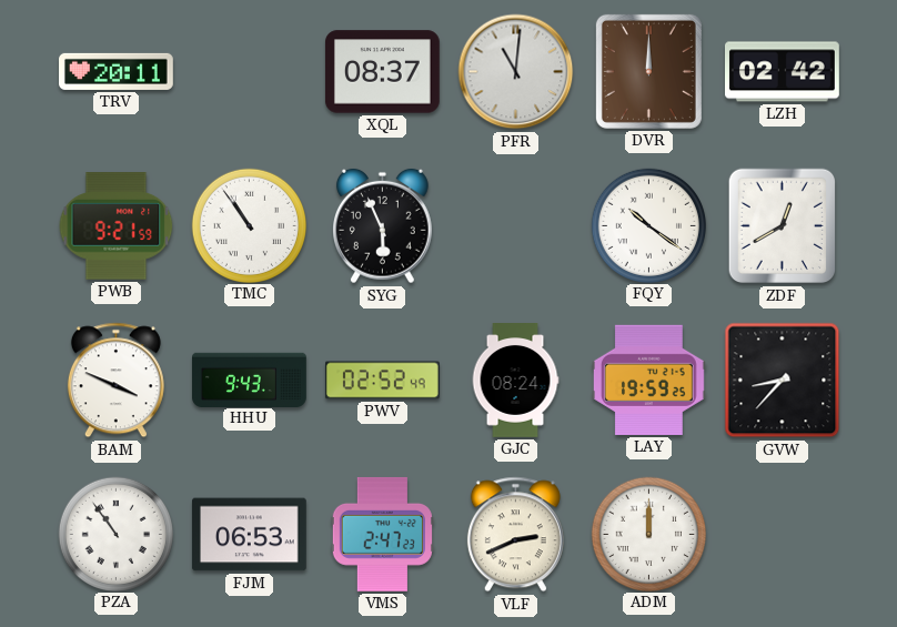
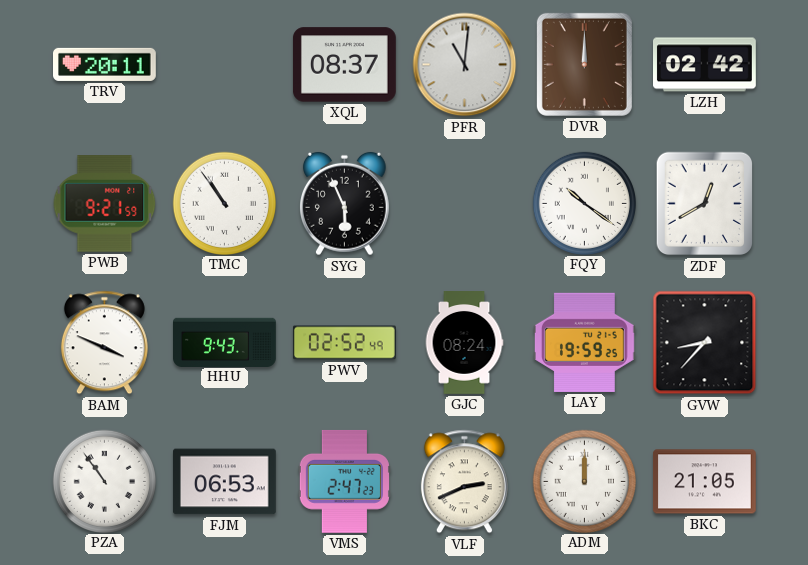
BKC: none -> 21:05
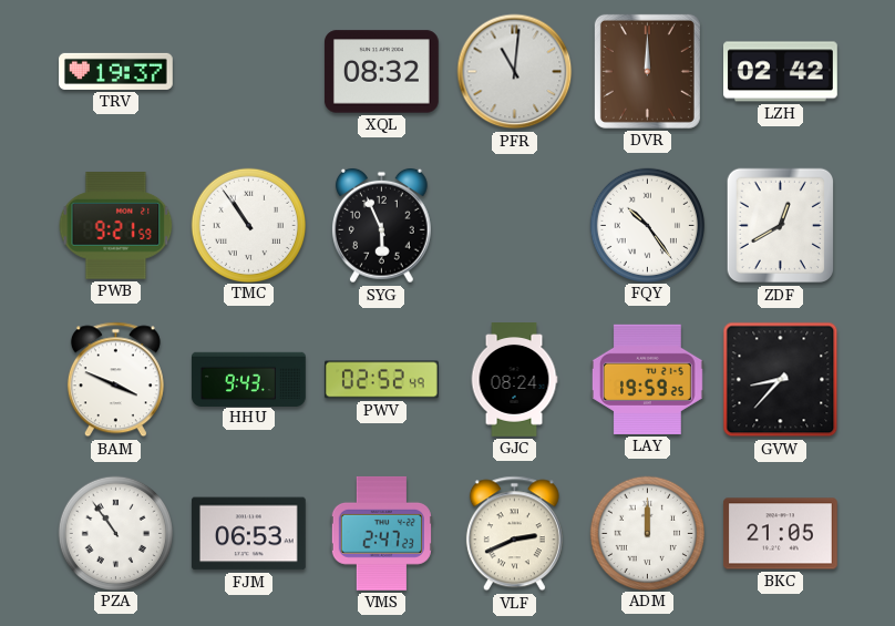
TRV: 20:11 -> 19:37
XQL: 08:37 -> 08:32
FQY: 10:21 -> 10:24
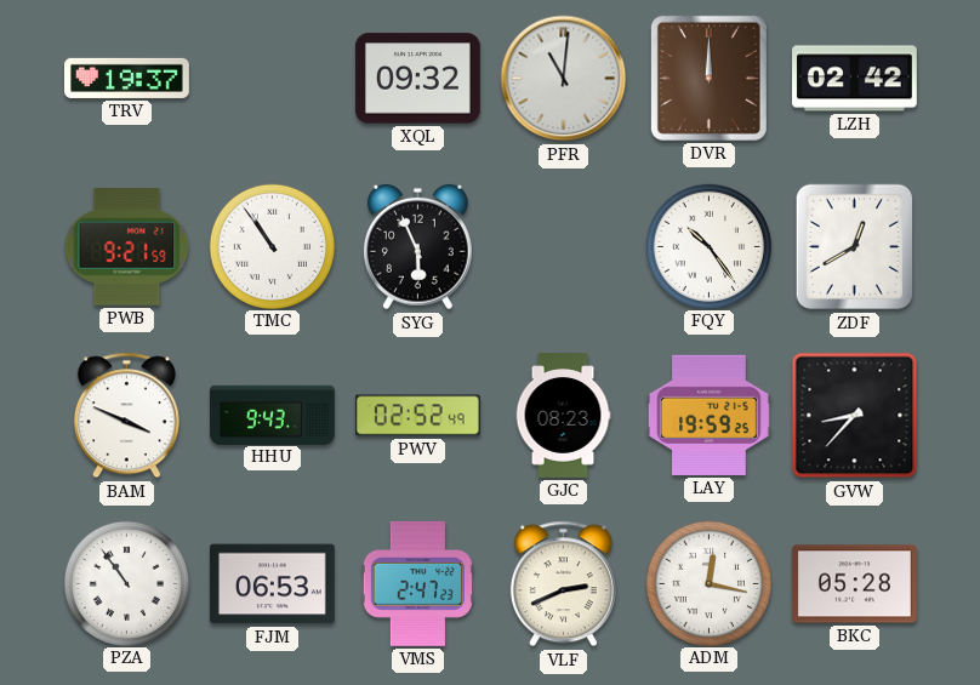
XQL: 08:32 -> 09:32
GJC: 08:24 -> 08:23
ADM: 12:00 -> 12:17
BKC: 21:05 -> 05:28
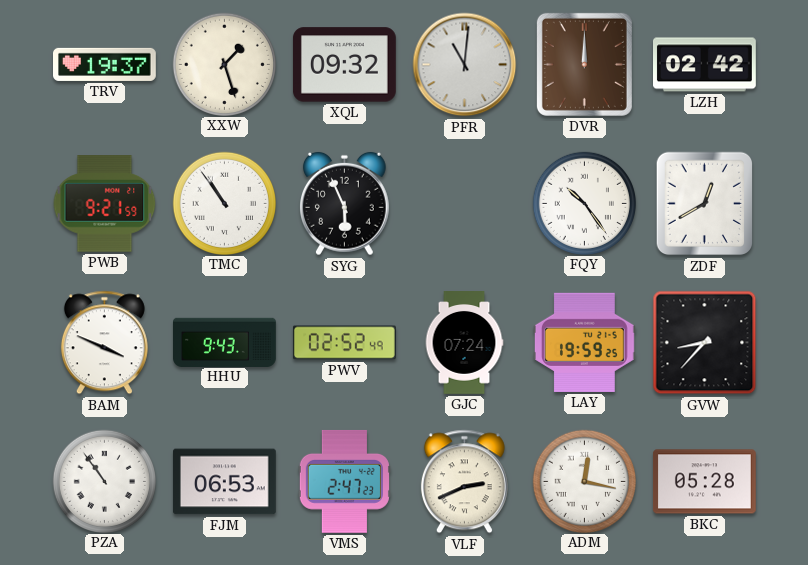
XXW: none -> 1:27
GJC: 08:23 -> 07:24
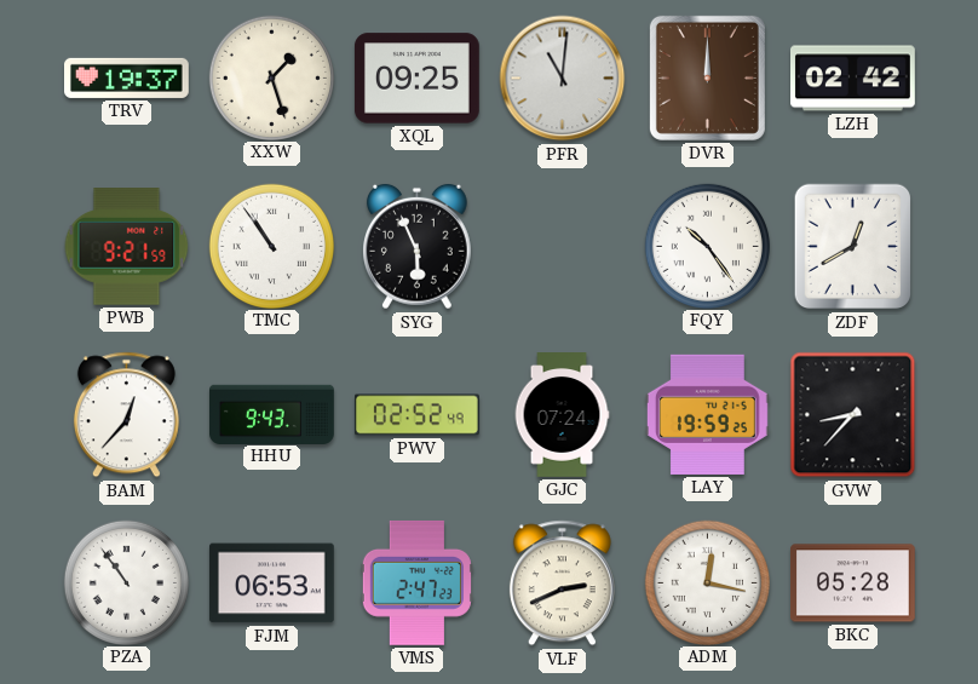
XQL: 09:32 -> 09:25
BAM: 3:49 -> 12:37
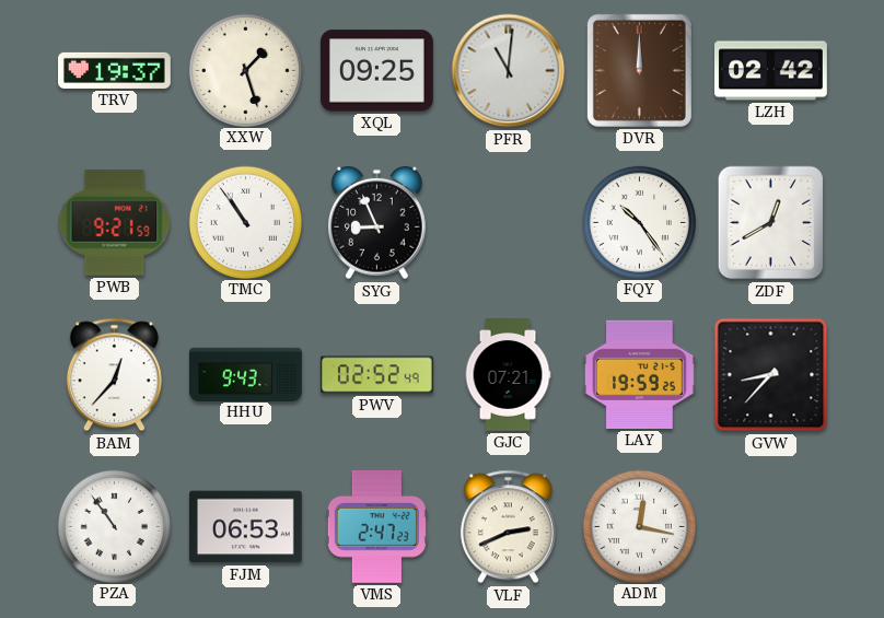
SYG: 5:56 -> 8:56
GJC: 07:24 -> 07:21
BKC: 05:28 -> none
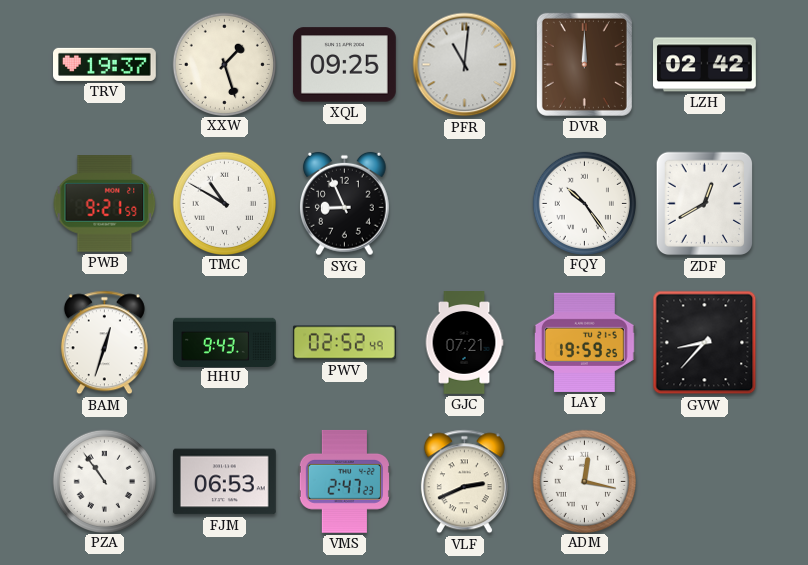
TMC: 10:54 -> 10:50
BAM: 12:37 -> 12:33
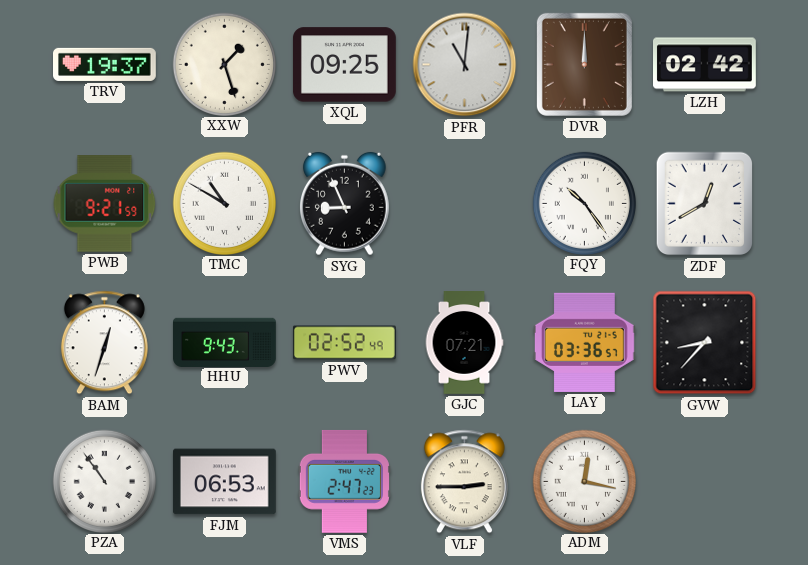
LAY: 19:59 -> 03:36
VLF: 2:41 -> 2:45
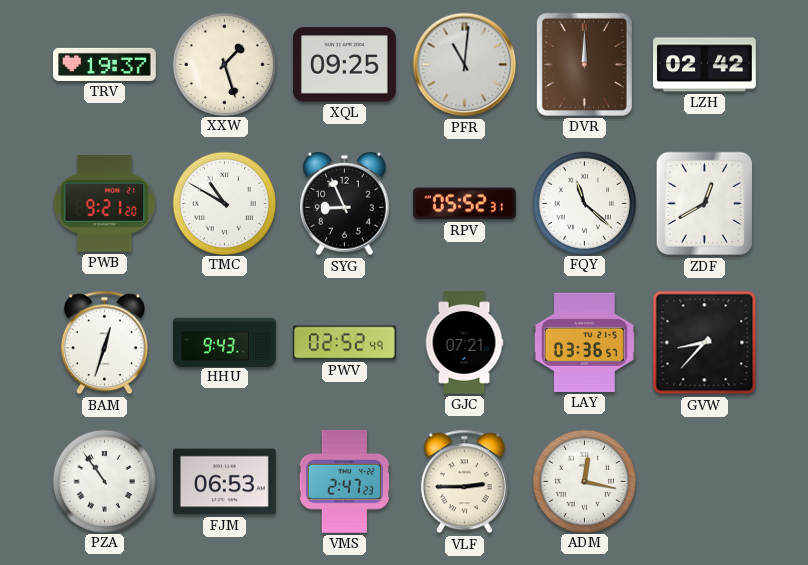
PWB: 9:21:59 -> 9:21:20
RPV: none -> 05:52
FQY: 10:24 -> 11:22
